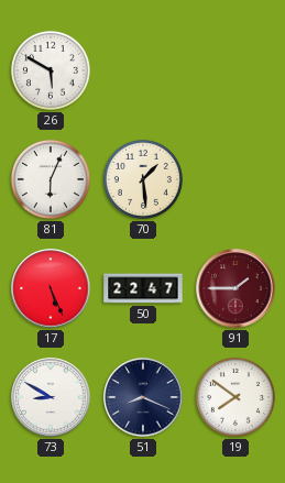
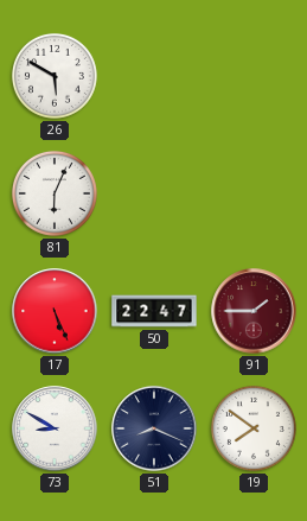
70: 1:29 -> none
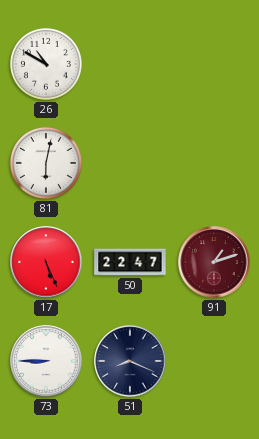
26: 5:50 -> 10:50
81: 6:04 -> 6:02
91: 1:45 -> 1:12
73: 8:50 -> 8:45
19: 7:51 -> none
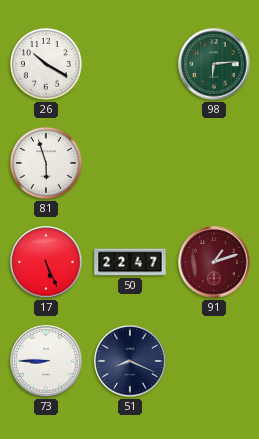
26: 10:50 -> 10:20
98: none -> 6:14
81: 6:02 -> 5:57
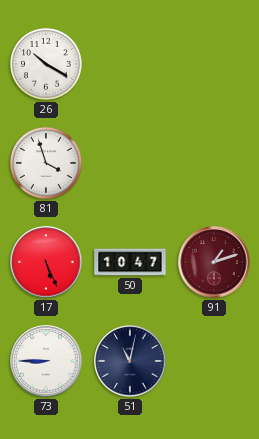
98: 6:14 -> none
81: 5:57 -> 3:57
50: 22:47 -> 10:47
51: 8:19 -> 11:02
